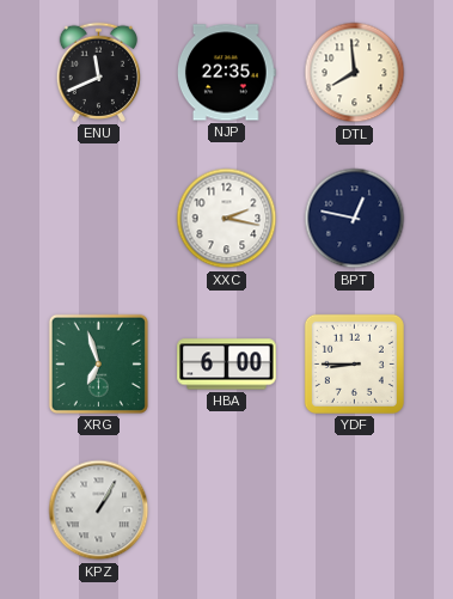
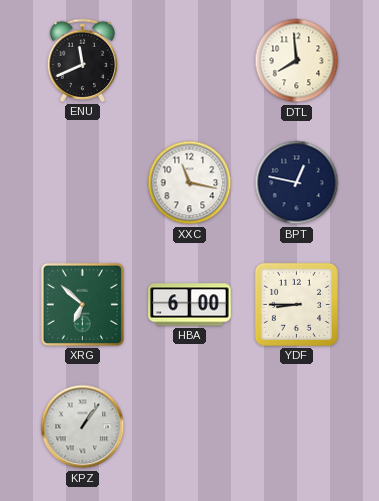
NJP: 22:35 -> none
XXC: 2:17 -> 11:17
XRG: 6:57 -> 6:52
KPZ: 1:05 -> 1:06
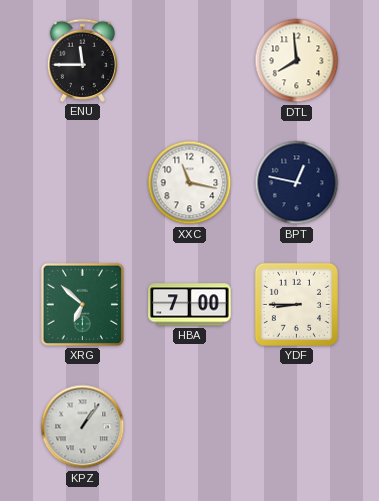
ENU: 11:41 -> 11:45
HBA: 6:00 -> 7:00
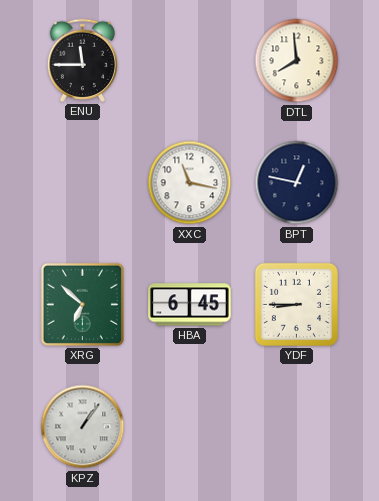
HBA: 7:00 -> 6:45
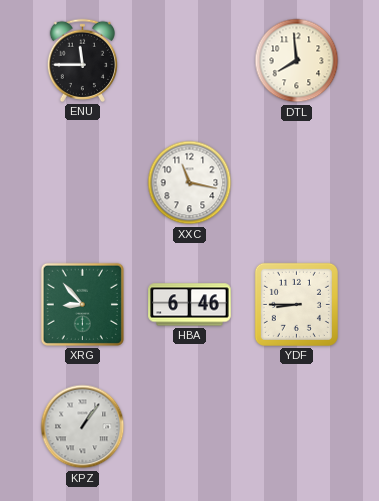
BPT: 12:47 -> none
XRG: 6:52 -> 8:53
HBA: 6:45 -> 6:46
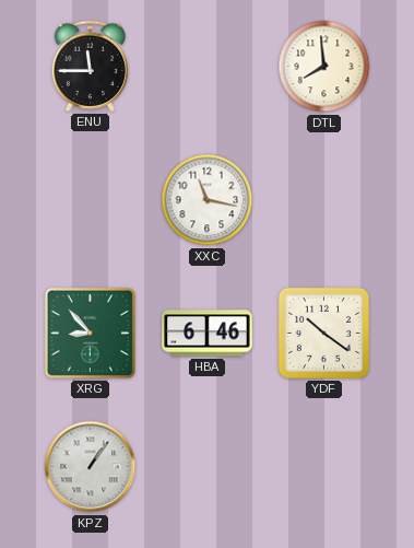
YDF: 8:45 -> 10:21
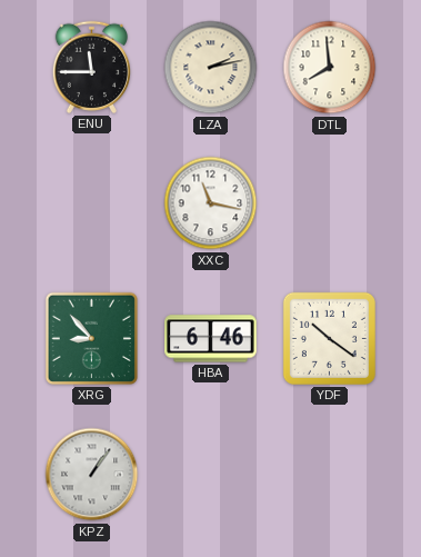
LZA: none -> 2:13
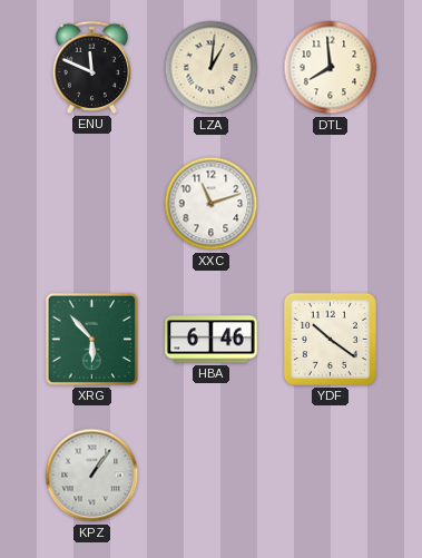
ENU: 11:45 -> 11:49
LZA: 2:13 -> 1:01
XXC: 11:17 -> 11:12
XRG: 8:53 -> 5:53
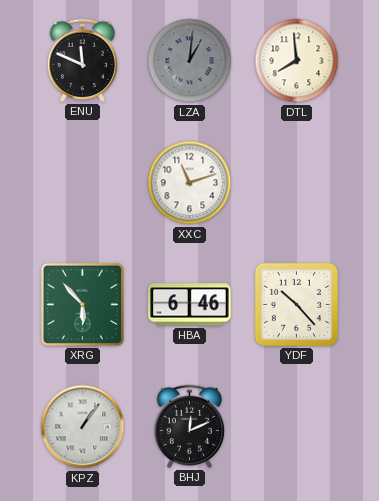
LZA dial: cream -> grey
YDF: 10:21 -> 10:23
BHJ: none -> 12:11
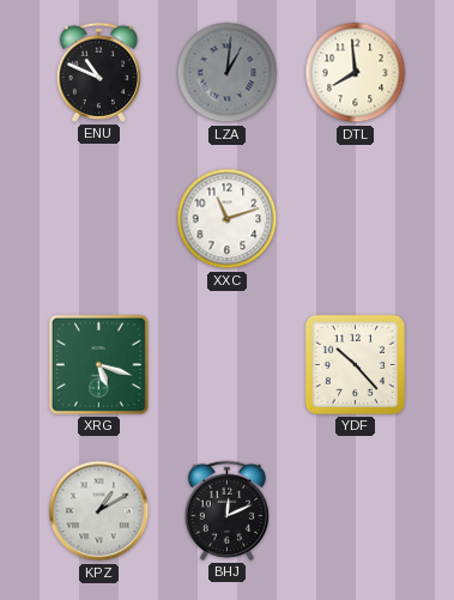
ENU: 11:49 -> 10:49
XRG: 5:53 -> 5:18
HBA: 6:46 -> none
KPZ: 1:06 -> 1:10
